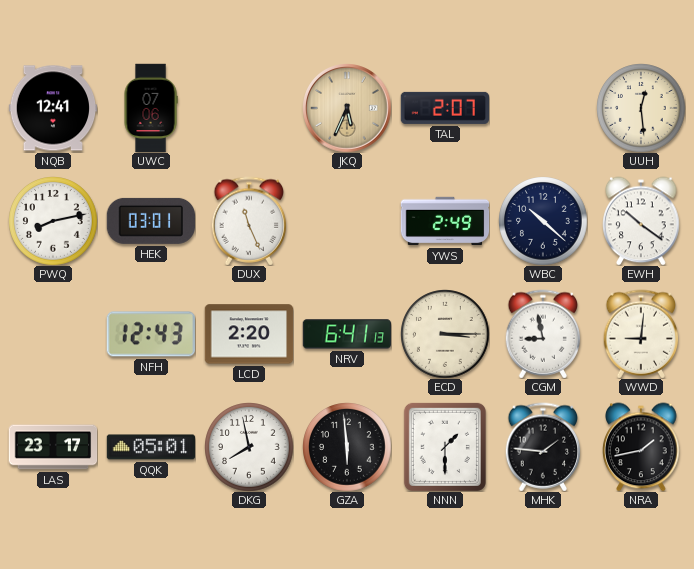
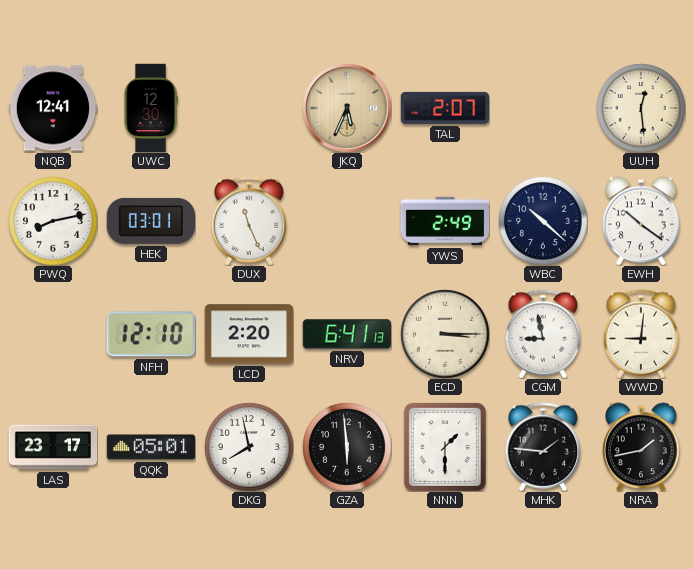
UWC: 07:06 -> 12:30
NFH: 12:43 -> 12:10
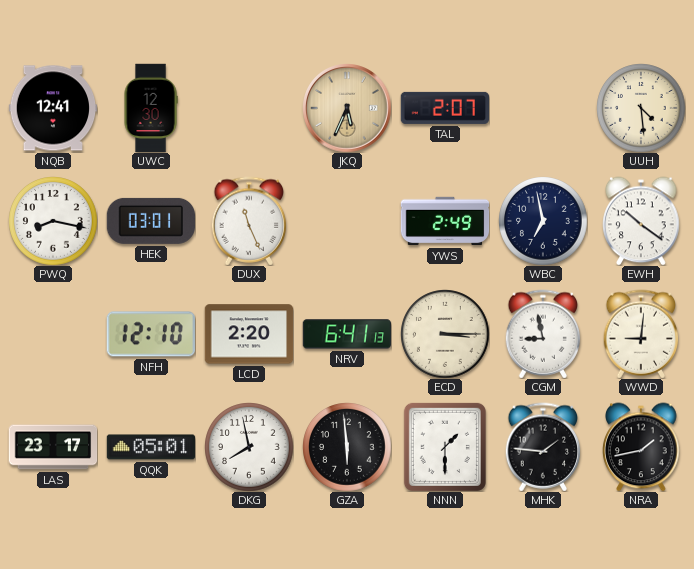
UUH: 12:29 -> 4:29
PWQ: 8:13 -> 8:17
WBC: 10:22 -> 6:58
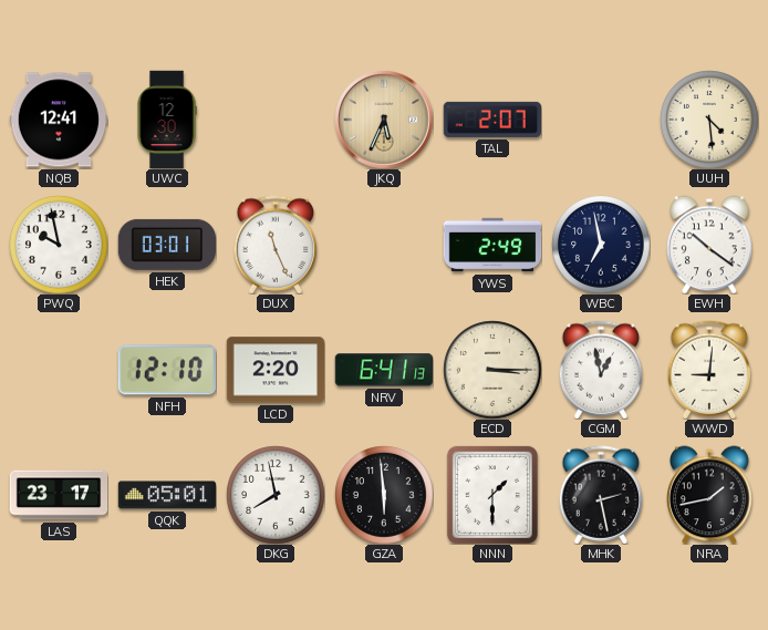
PWQ: 8:17 -> 9:58
CGM: 8:58 -> 12:58
MHK: 1:46 -> 2:28
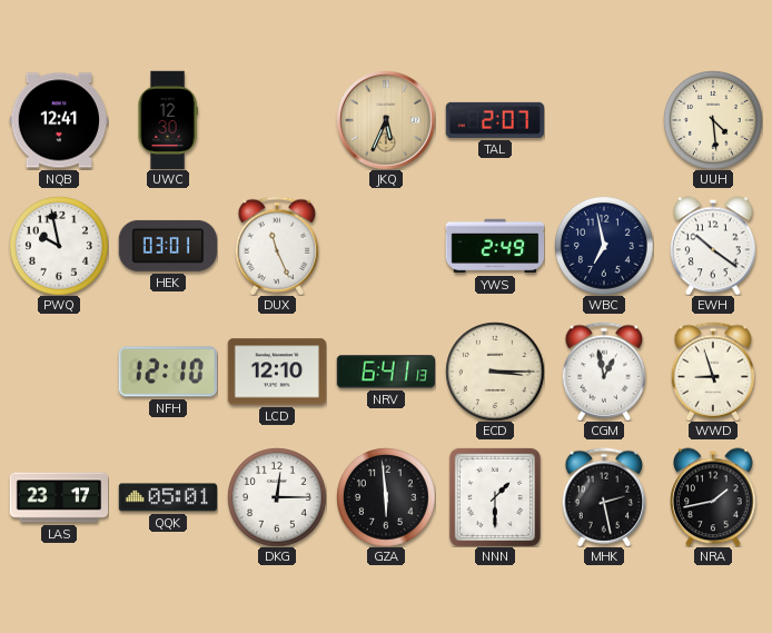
LCD: 2:20 -> 12:10
WWD: 9:01 -> 8:57
DKG: 7:58 -> 12:15
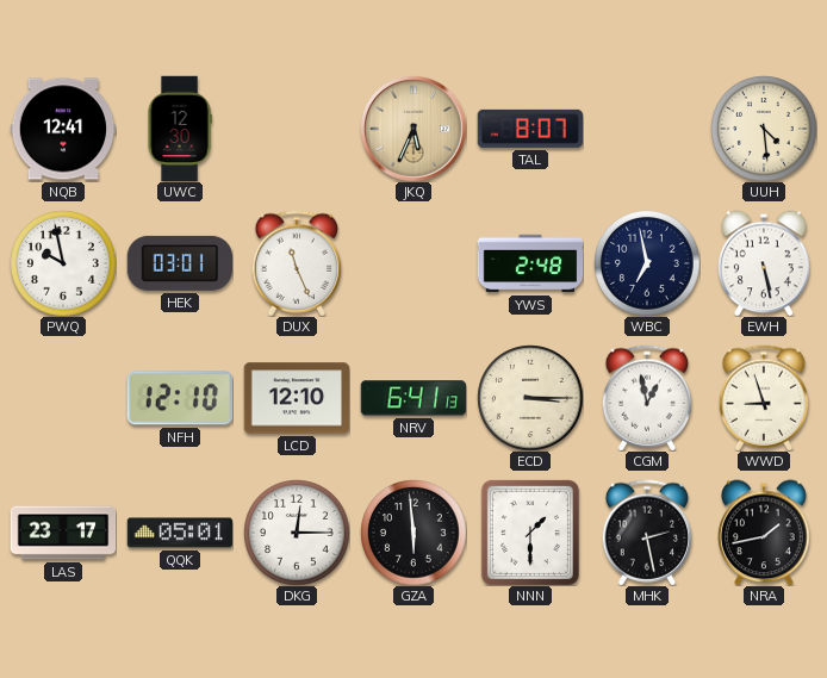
TAL: 2:07 -> 8:07
YWS: 2:49 -> 2:48
EWH: 10:21 -> 5:28
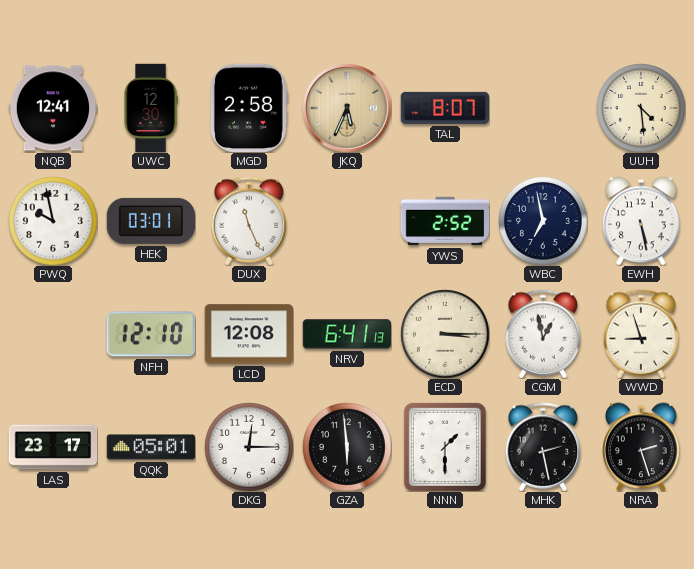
MGD: none -> 2:58
YWS: 2:48 -> 2:52
LCD: 12:10 -> 12:08
NRA: 1:43 -> 2:27
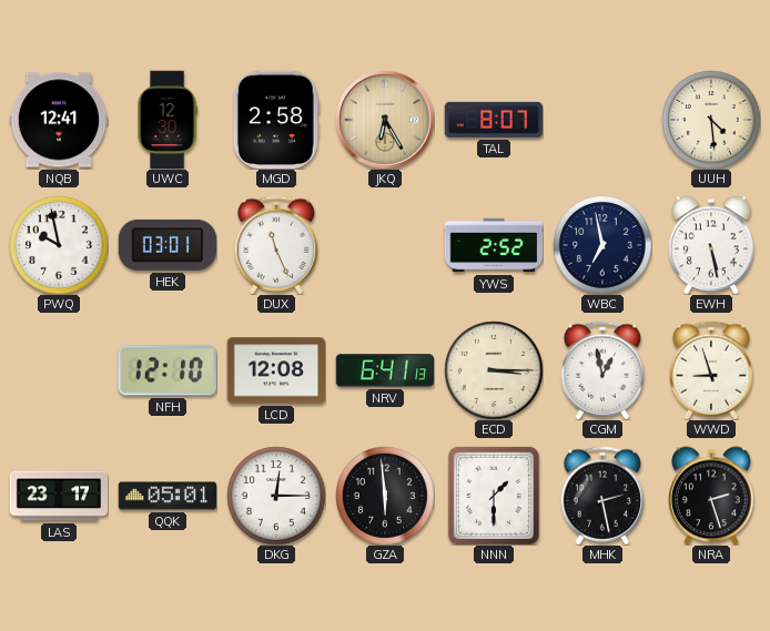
JKQ: 5:34 -> 6:25
